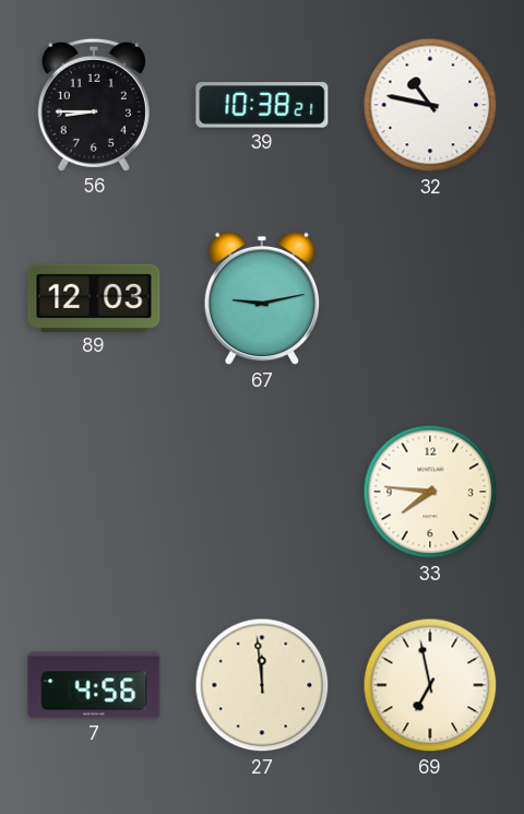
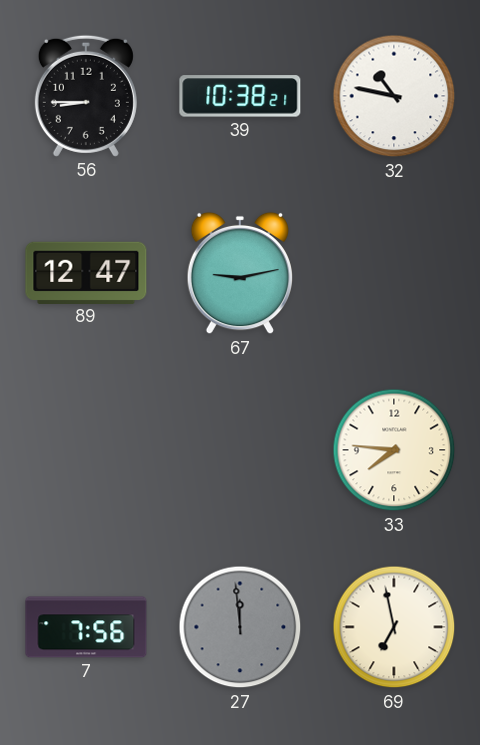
89: 12:03 -> 12:47
7: 4:56 -> 7:56
27 dial: cream -> grey
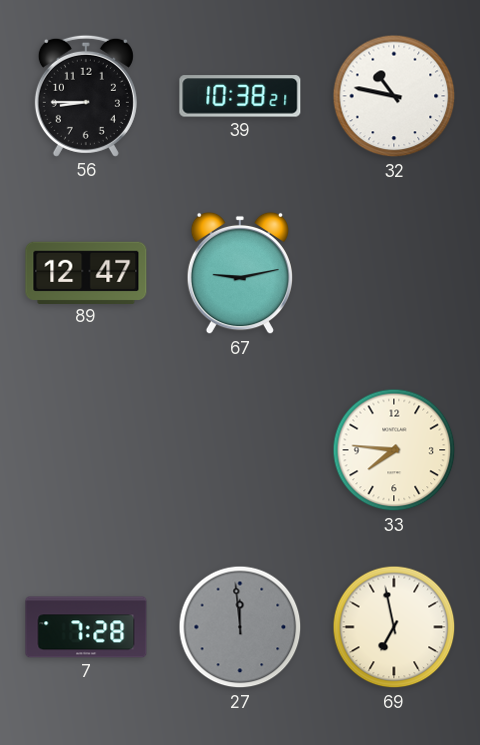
7: 7:56 -> 7:28
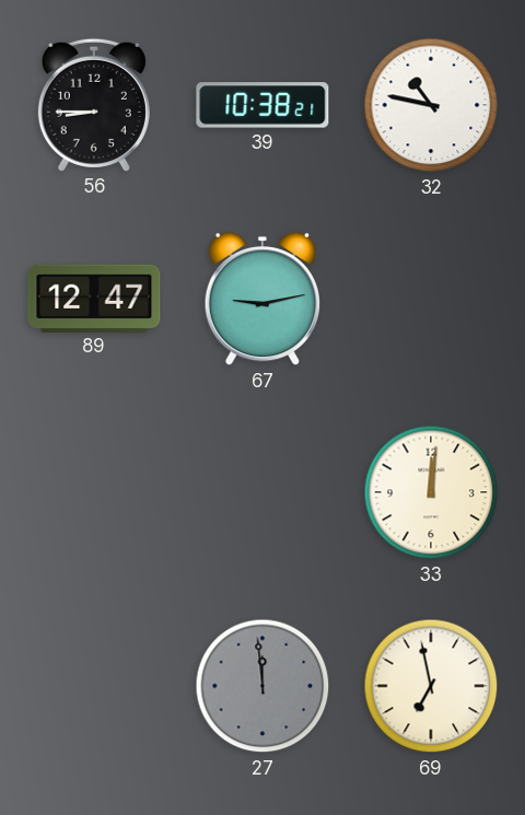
33: 7:46 -> 12:01
7: 7:28 -> none
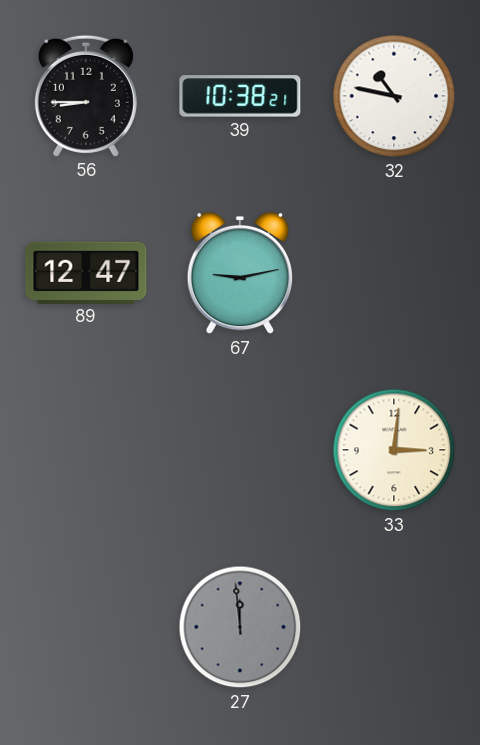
33: 12:01 -> 3:01
69: 6:58 -> none
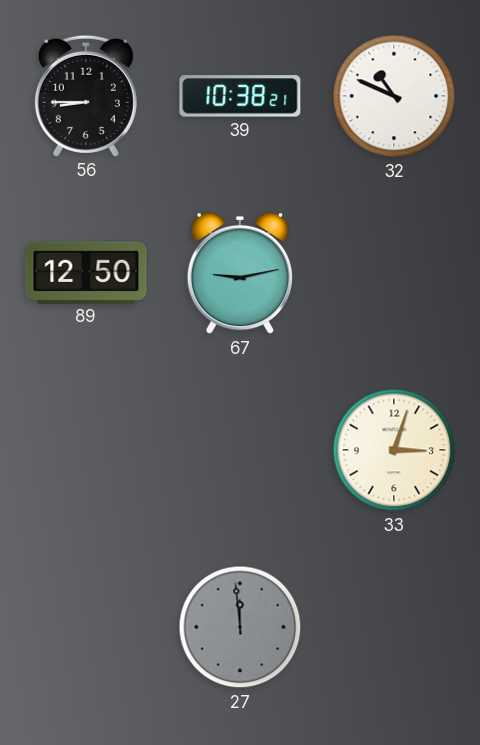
32: 10:47 -> 10:49
89: 12:47 -> 12:50
33: 3:01 -> 3:03
